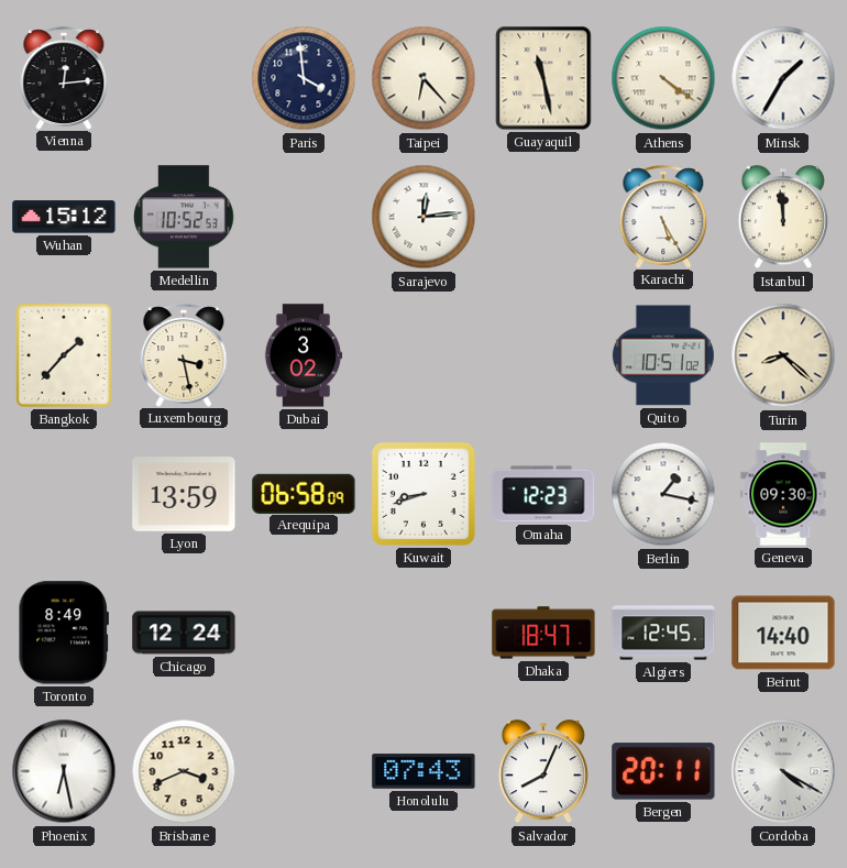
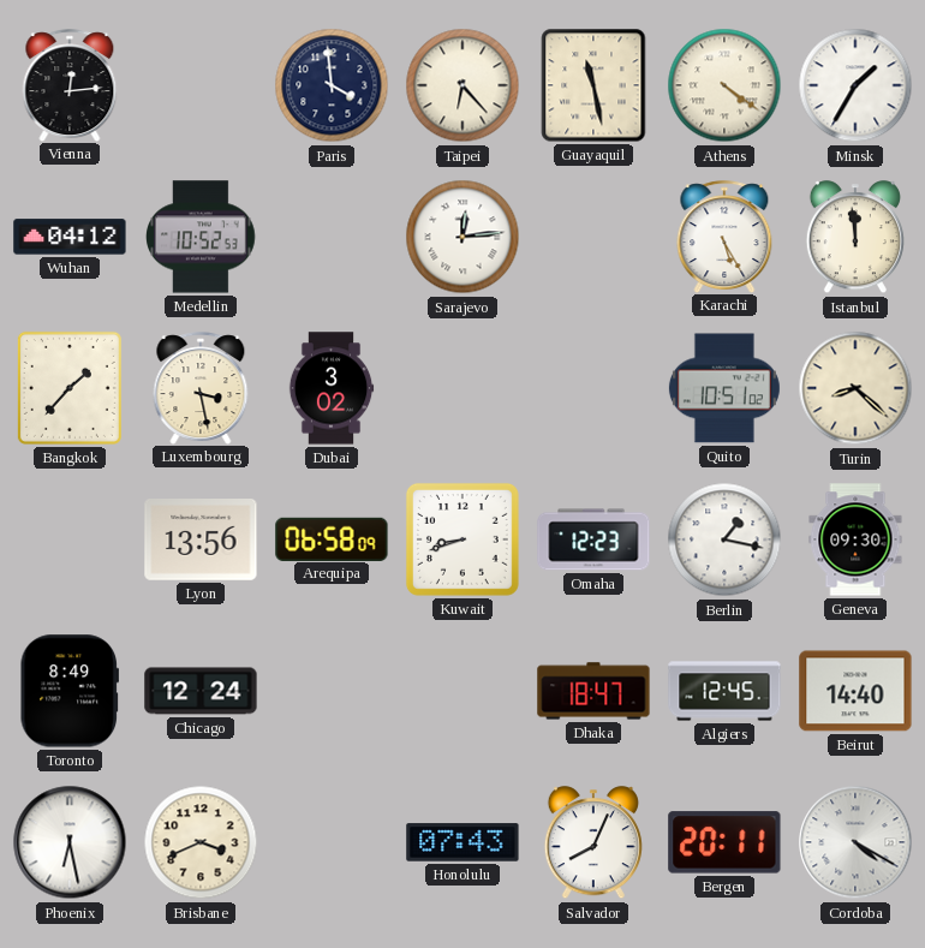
Wuhan: 15:12 -> 04:12
Lyon: 13:59 -> 13:56
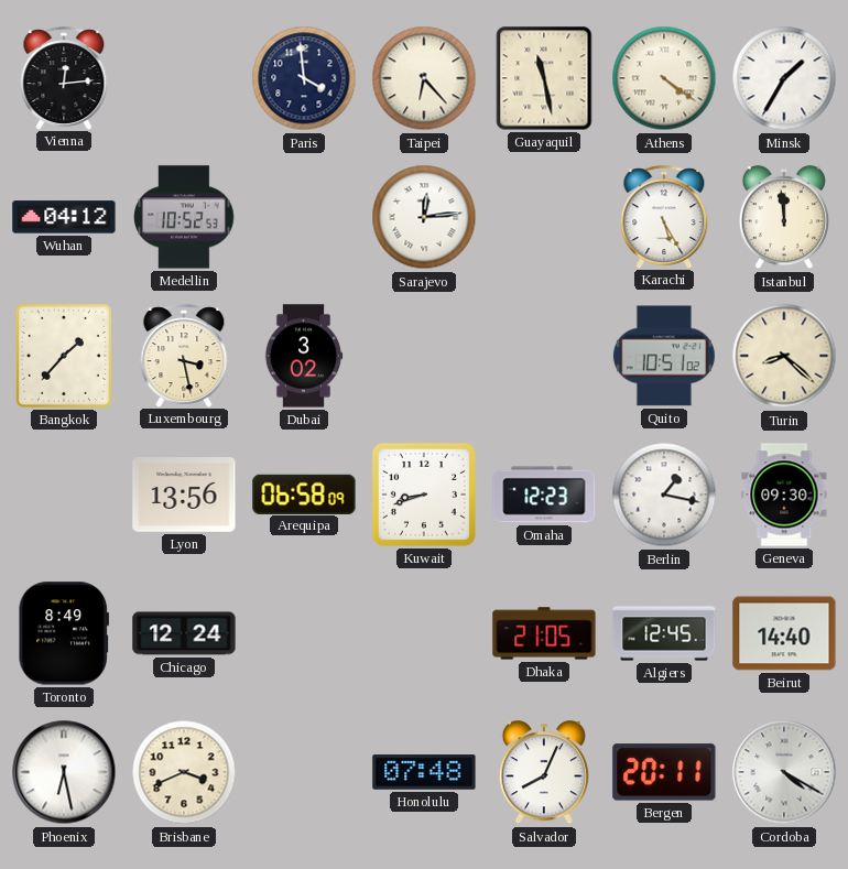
Dhaka: 18:47 -> 21:05
Honolulu: 07:43 -> 07:48
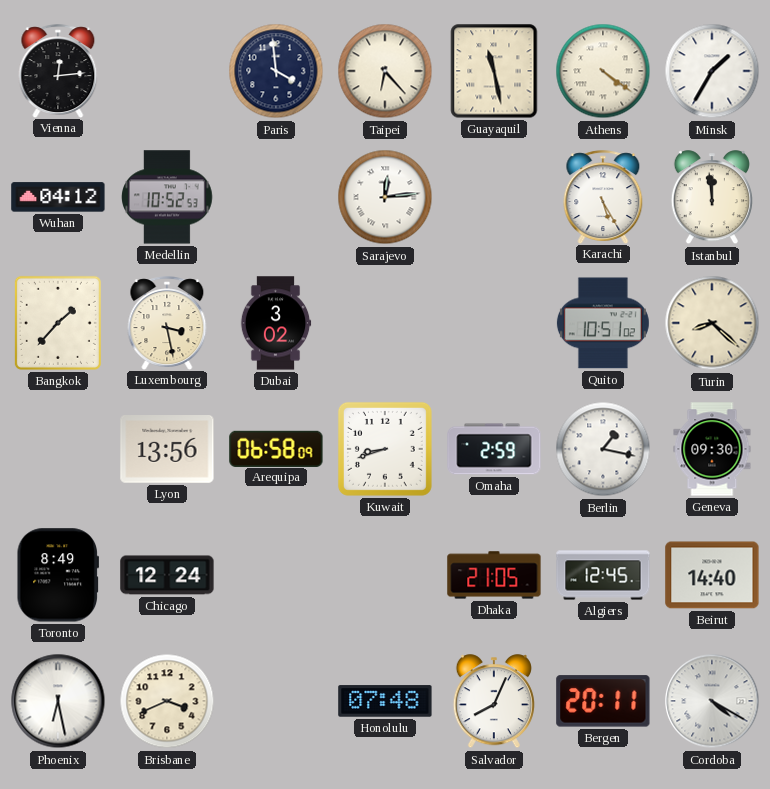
Omaha: 12:23 -> 2:59
